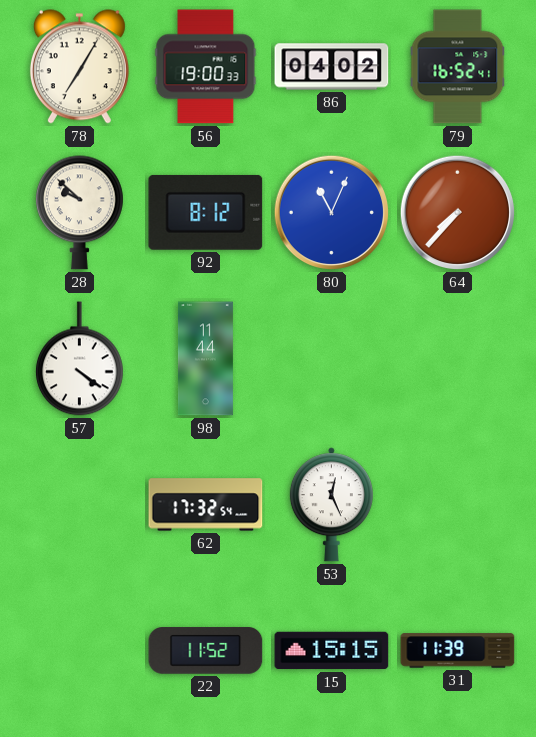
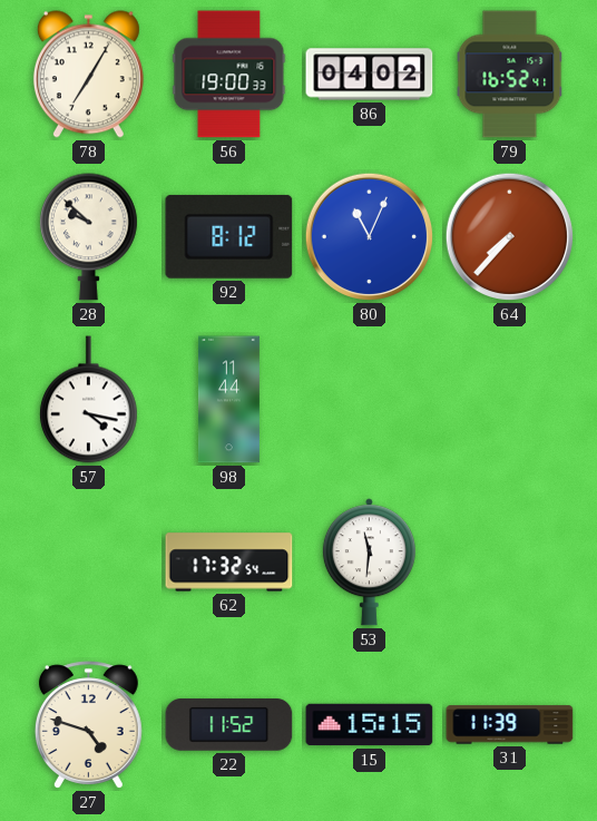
57: 4:21 -> 4:17
53: 12:26 -> 11:31
27: none -> 4:48
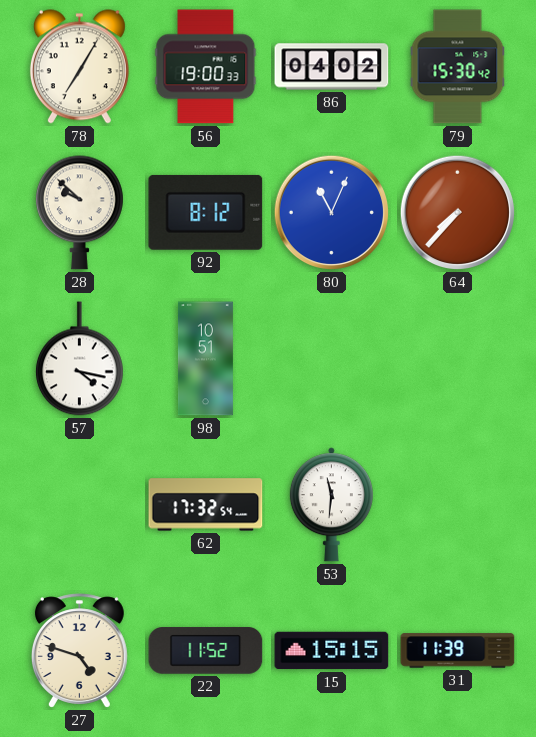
79: 16:52 -> 15:30
98: 11:44 -> 10:51
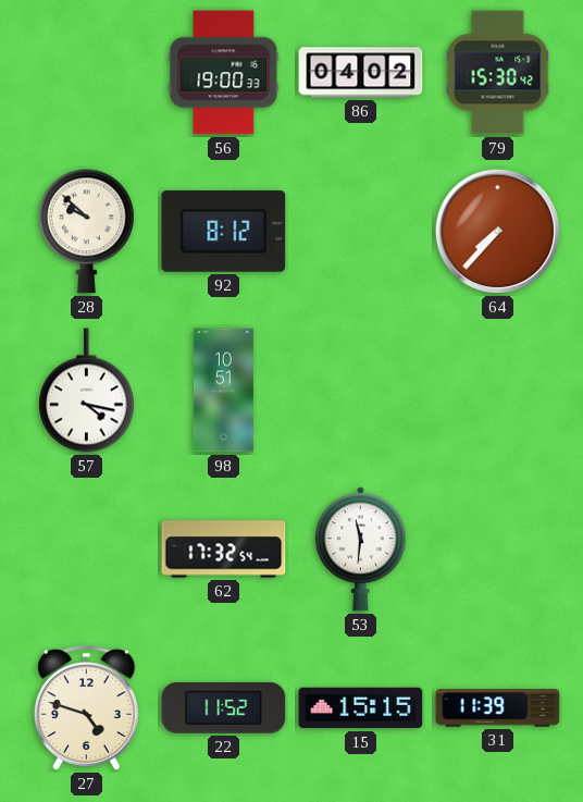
78: 7:05 -> none
80: 11:04 -> none
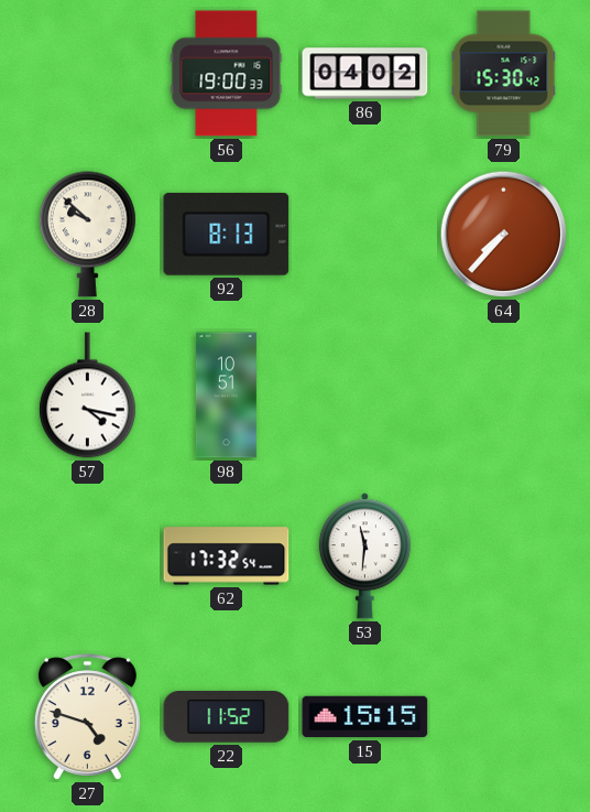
92: 8:12 -> 8:13
31: 11:39 -> none
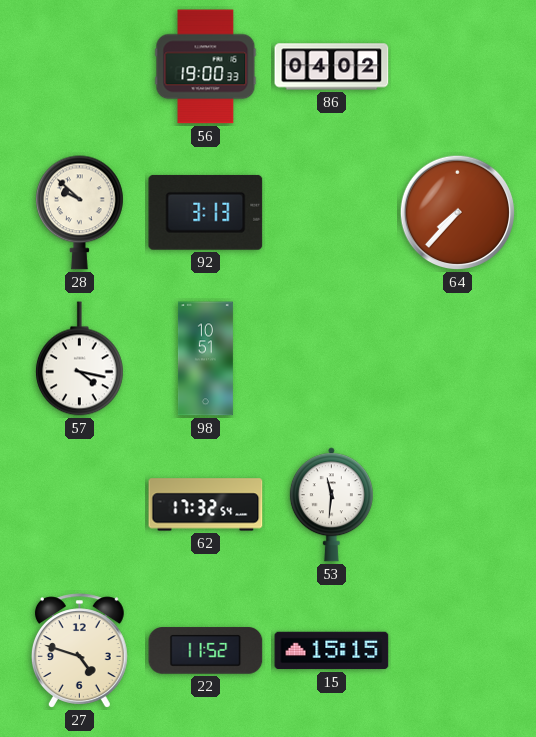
79: 15:30 -> none
92: 8:13 -> 3:13
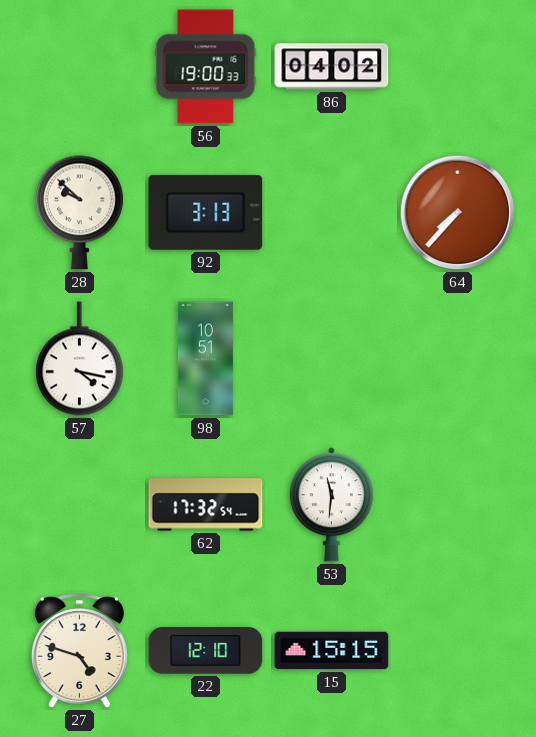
22: 11:52 -> 12:10
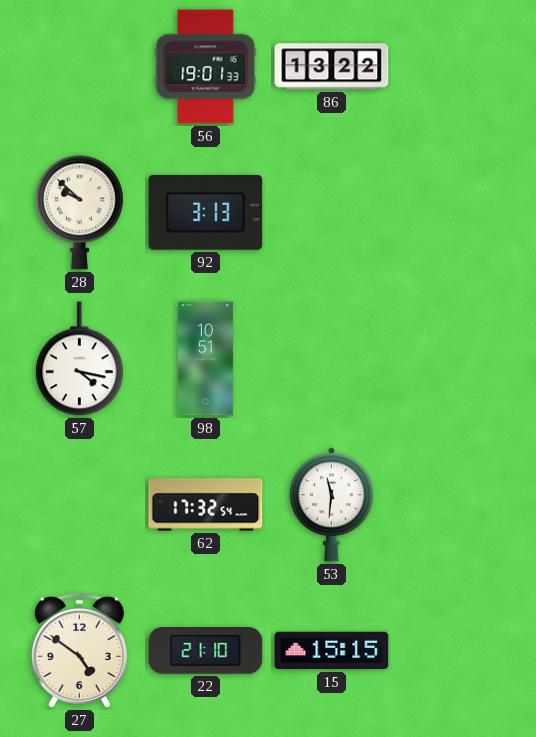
56: 19:00 -> 19:01
86: 04:02 -> 13:22
64: 7:37 -> none
27: 4:48 -> 4:51
22: 12:10 -> 21:10
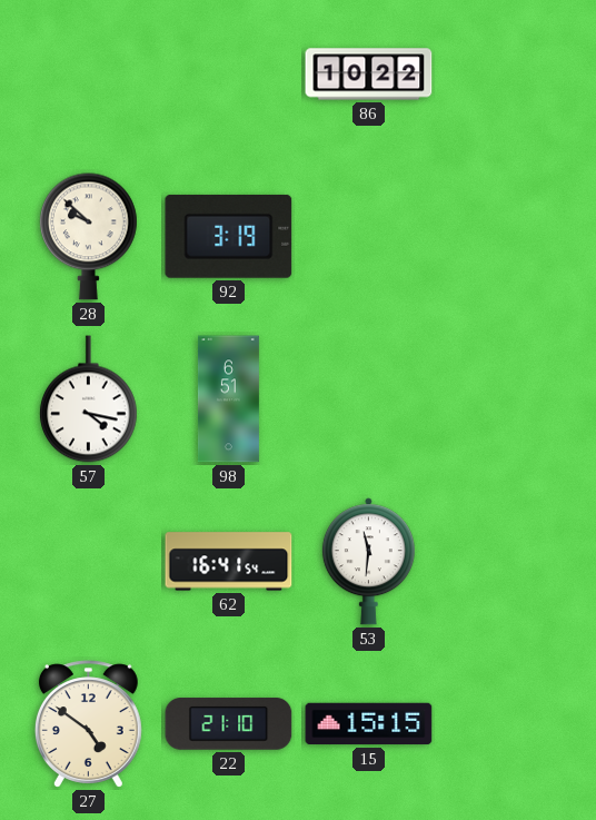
56: 19:01 -> none
86: 13:22 -> 10:22
92: 3:13 -> 3:19
98: 10:51 -> 6:51
62: 17:32 -> 16:41
